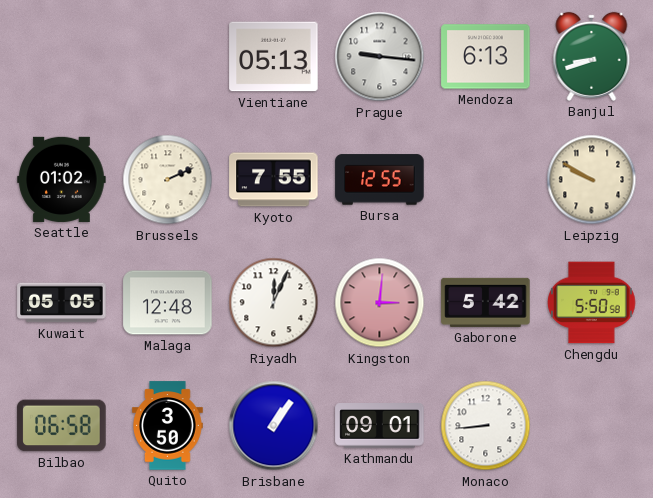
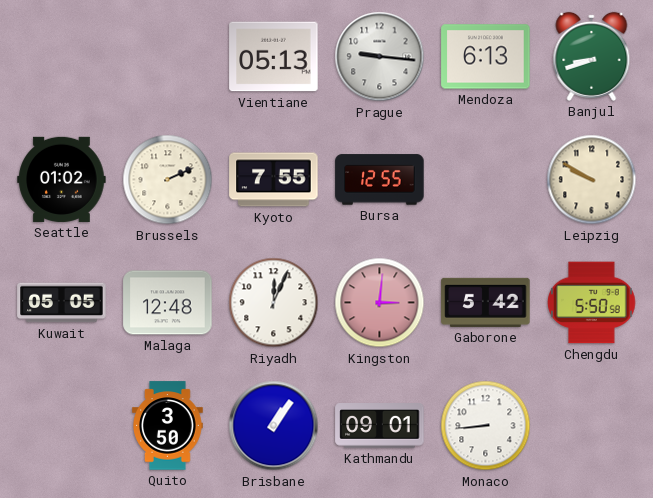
Bilbao: 06:58 -> none
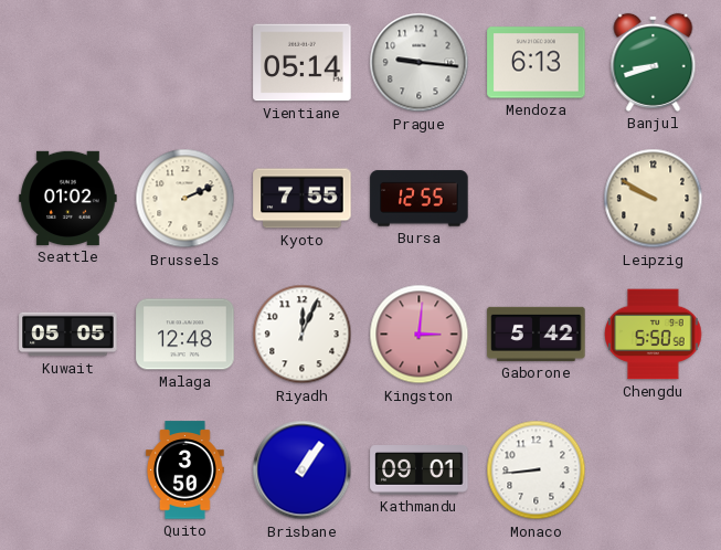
Vientiane: 05:13 -> 05:14
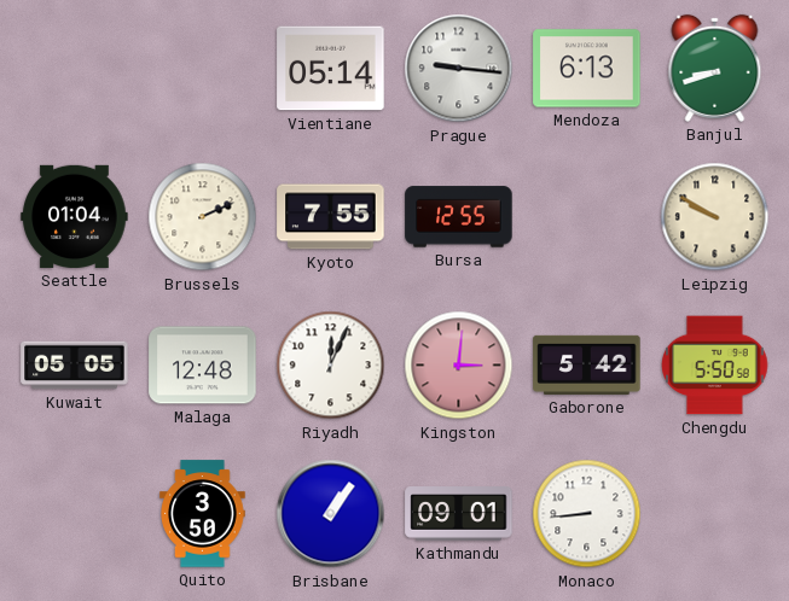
Seattle: 01:02 -> 01:04
